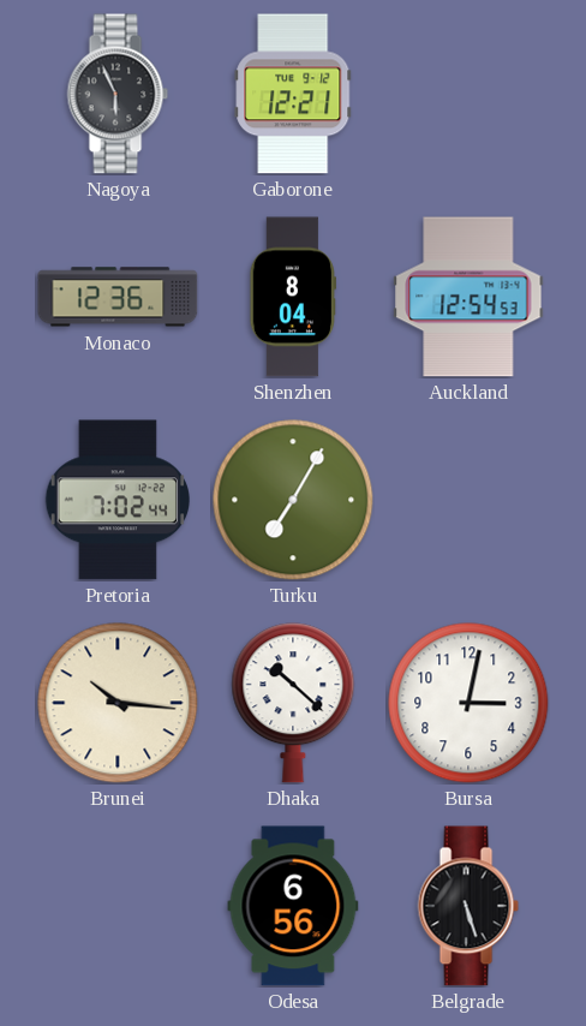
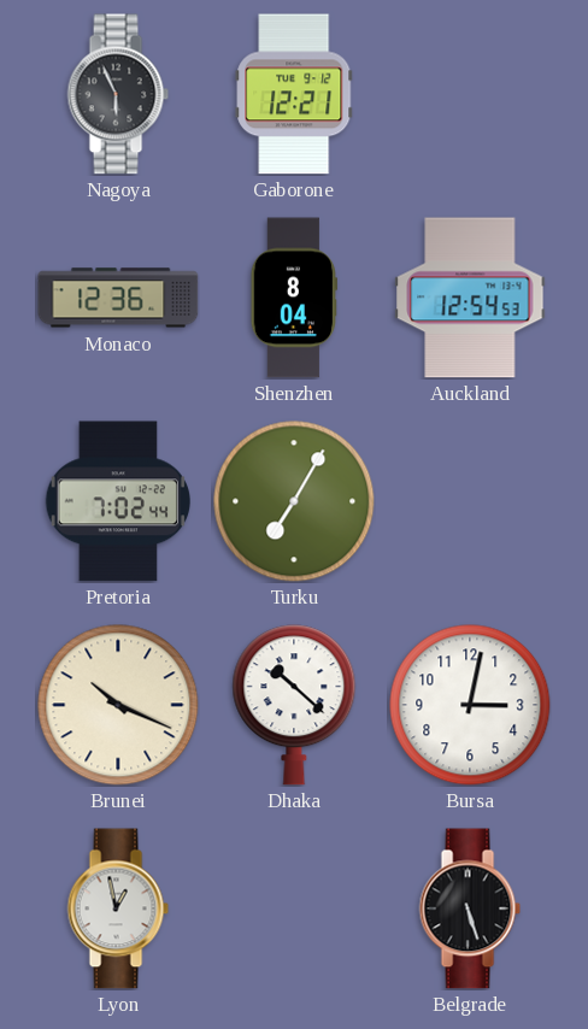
Brunei: 10:16 -> 10:19
Lyon: none -> 12:58
Odesa: 6:56 -> none
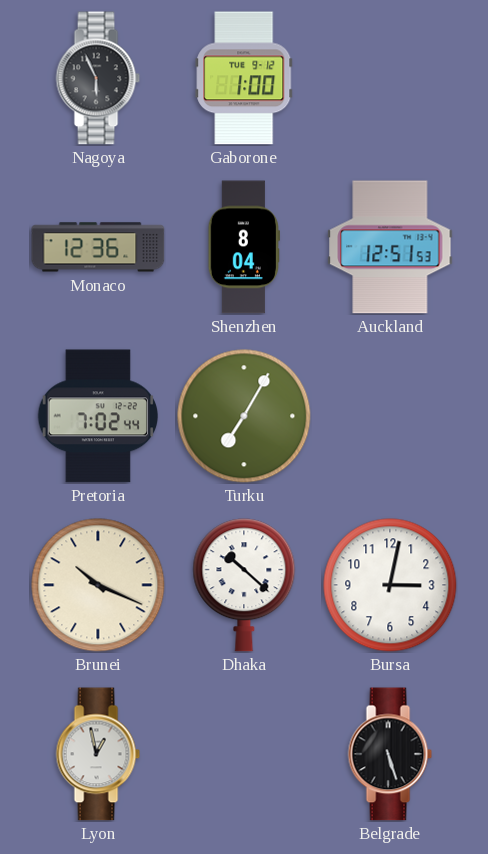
Gaborone: 12:21 -> 1:00
Auckland: 12:54 -> 12:51
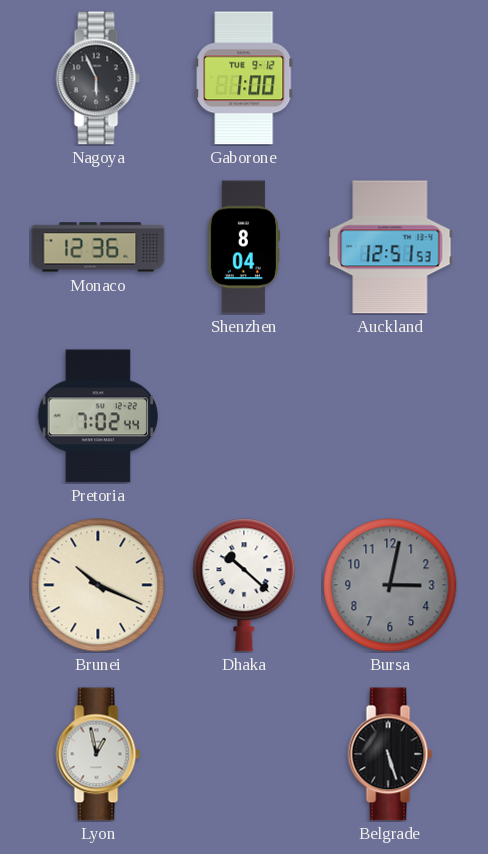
Turku: 7:05 -> none
Bursa dial: white -> grey
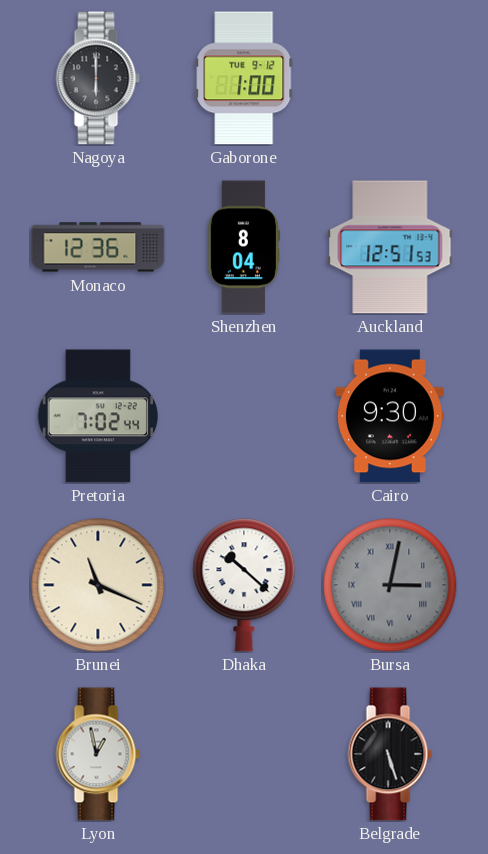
Nagoya: 5:56 -> 6:00
Cairo: none -> 9:30
Brunei: 10:19 -> 11:19
Bursa numerals: Arabic -> Roman
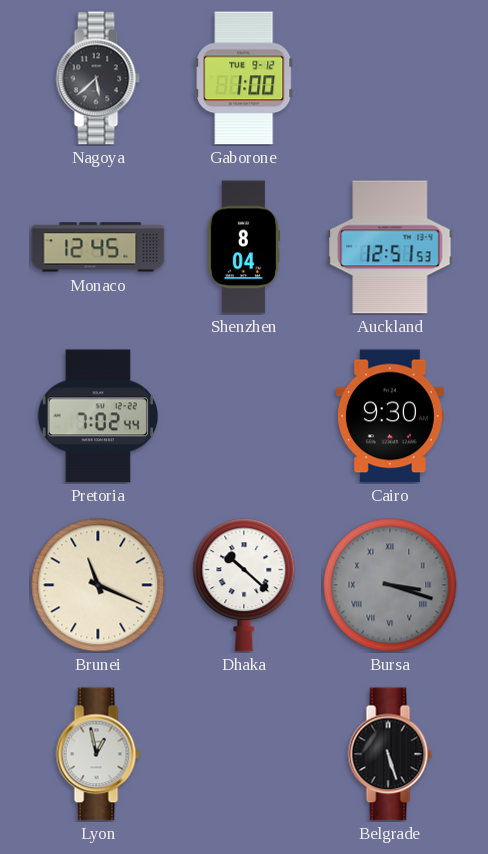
Nagoya: 6:00 -> 5:38
Monaco: 12:36 -> 12:45
Bursa: 3:02 -> 3:18
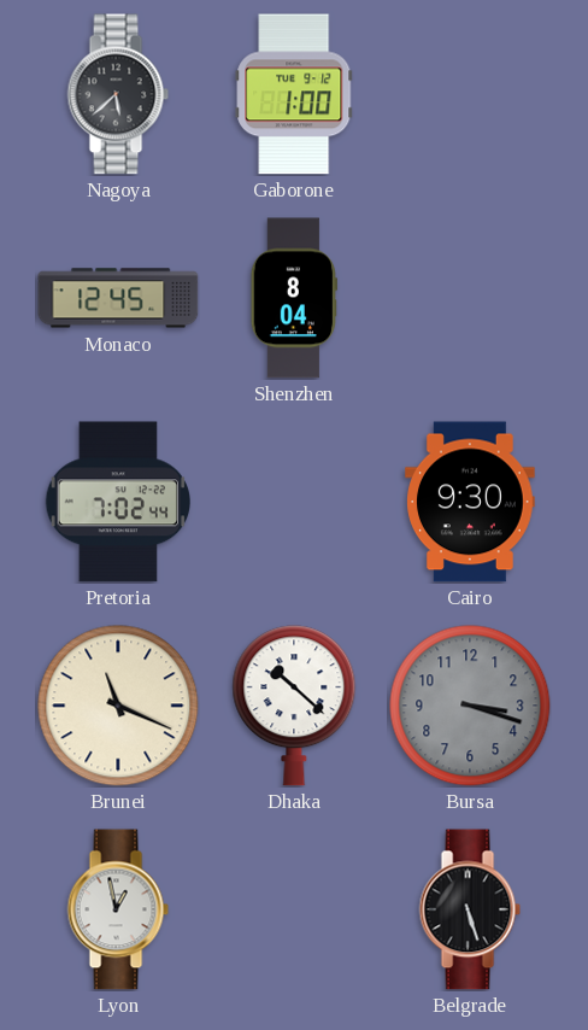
Auckland: 12:51 -> none
Bursa numerals: Roman -> Arabic
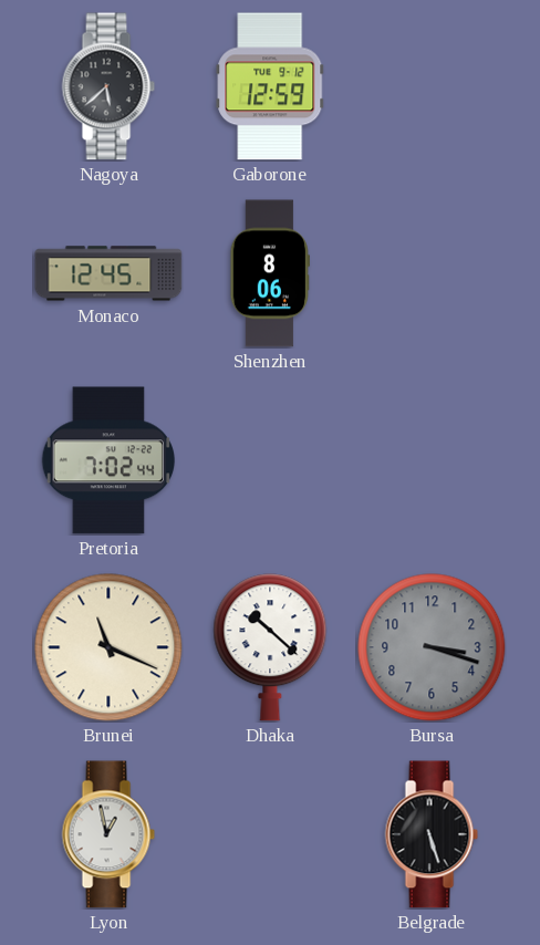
Gaborone: 1:00 -> 12:59
Shenzhen: 8:04 -> 8:06
Cairo: 9:30 -> none
